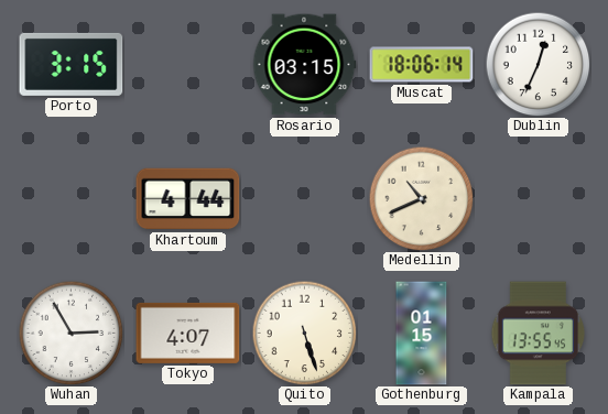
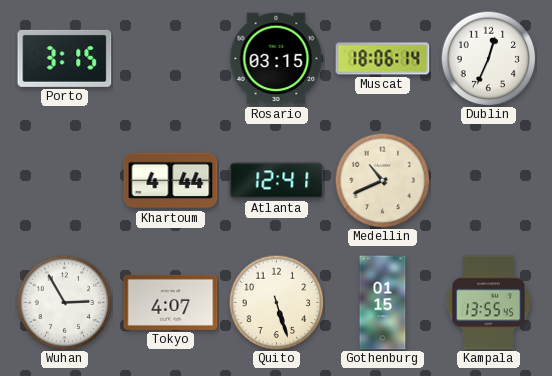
Atlanta: none -> 12:41
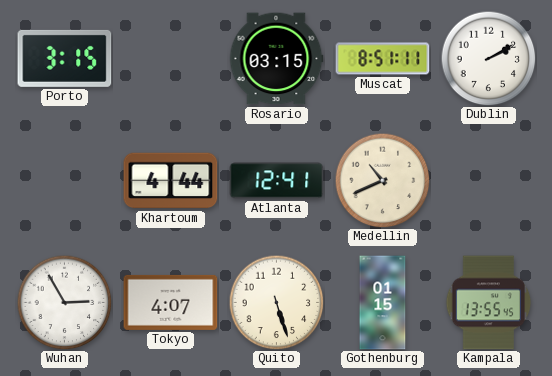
Muscat: 18:06 -> 8:51
Dublin: 12:34 -> 2:10
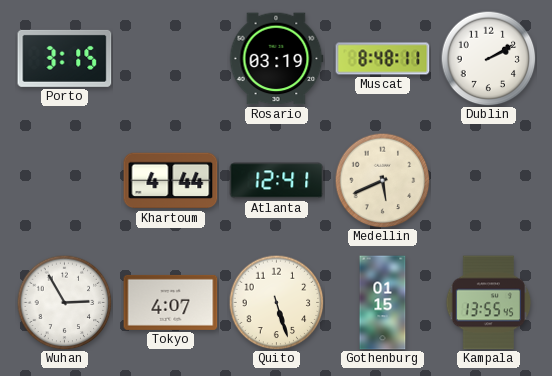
Rosario: 03:15 -> 03:19
Muscat: 8:51 -> 8:48
Medellin: 10:41 -> 5:41
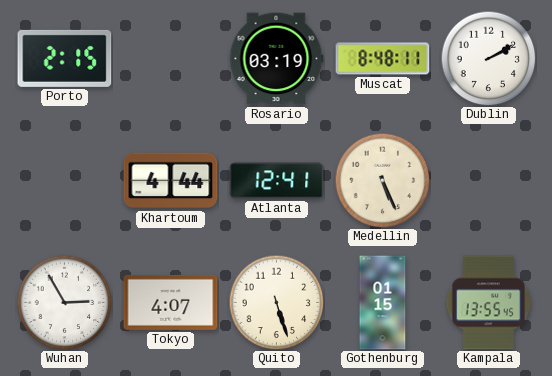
Porto: 3:15 -> 2:15
Medellin: 5:41 -> 5:26
